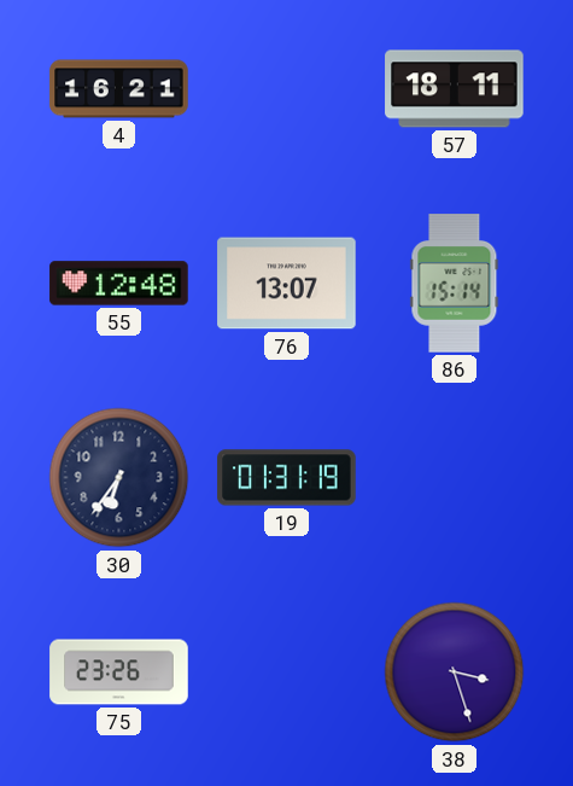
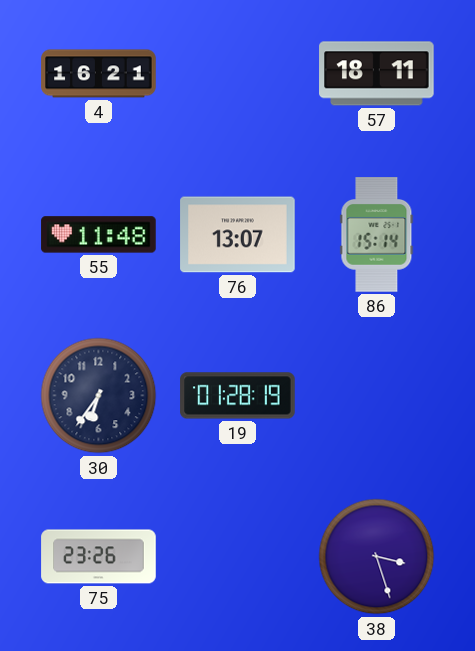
55: 12:48 -> 11:48
19: 01:31 -> 01:28
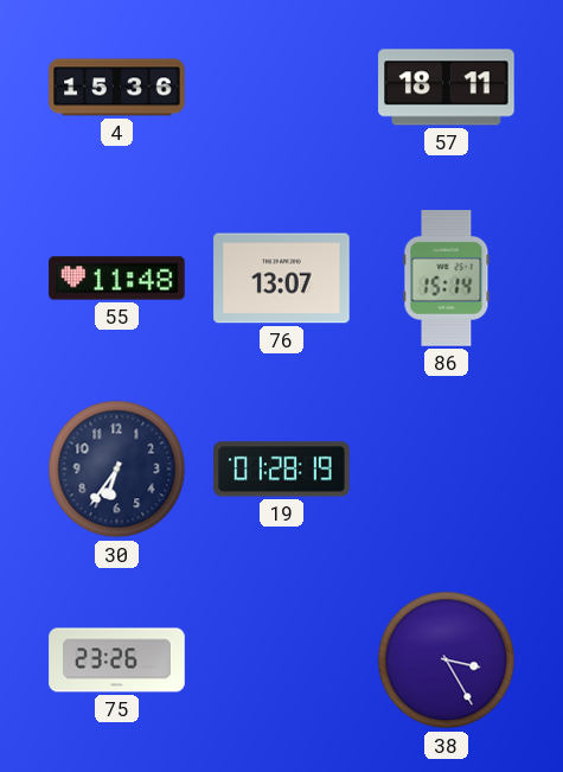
4: 16:21 -> 15:36
38: 3:27 -> 3:25
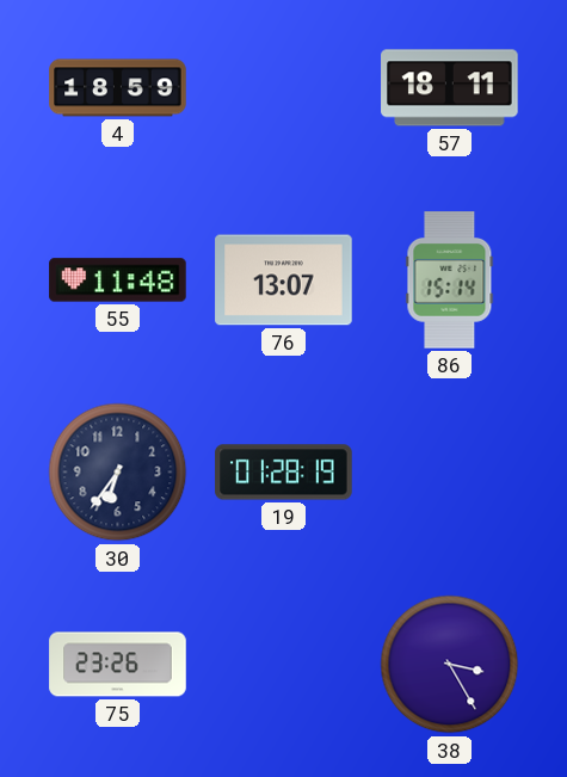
4: 15:36 -> 18:59
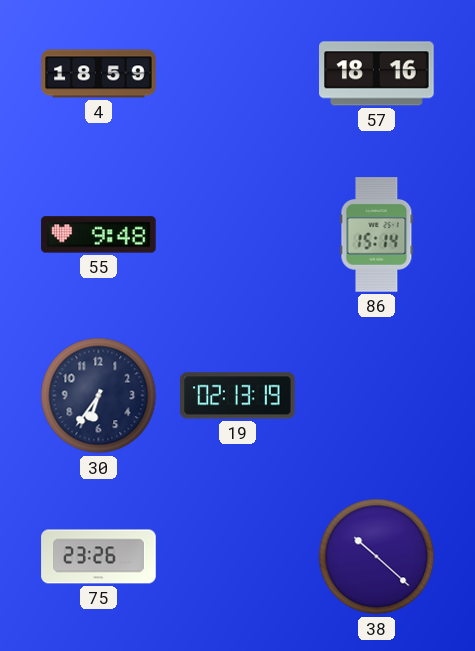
57: 18:11 -> 18:16
55: 11:48 -> 9:48
76: 13:07 -> none
19: 01:28 -> 02:13
38: 3:25 -> 10:22
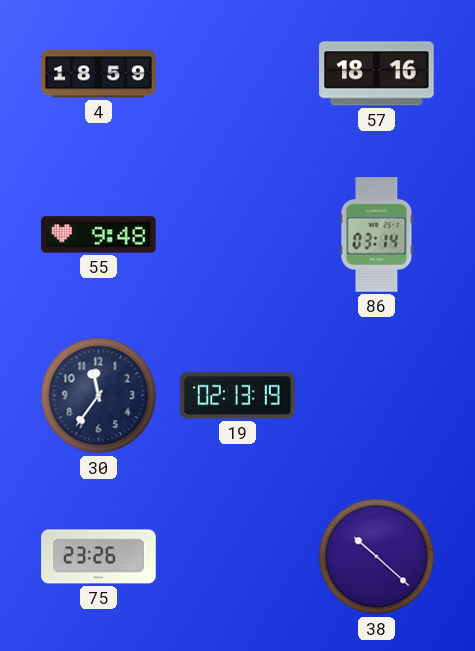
86: 15:14 -> 03:14
30: 6:36 -> 11:36
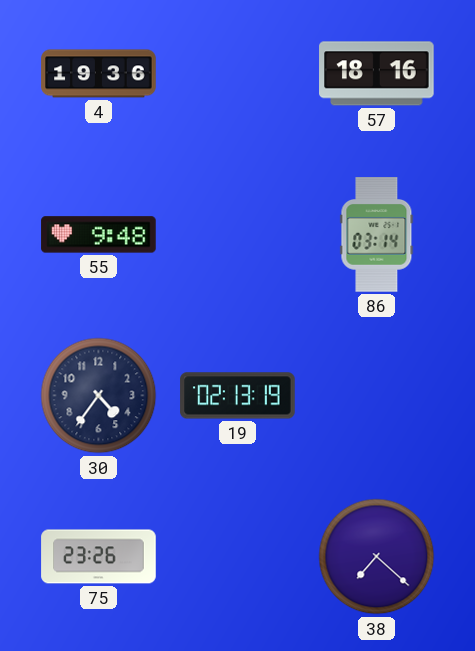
4: 18:59 -> 19:36
30: 11:36 -> 4:36
38: 10:22 -> 7:22
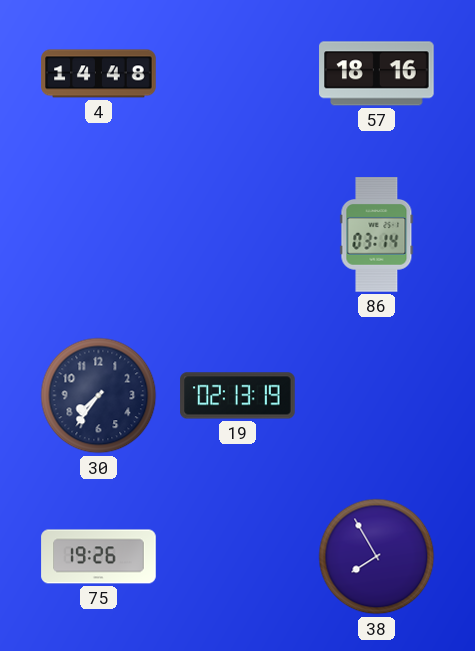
4: 19:36 -> 14:48
55: 9:48 -> none
30: 4:36 -> 7:36
75: 23:26 -> 19:26
38: 7:22 -> 7:55
